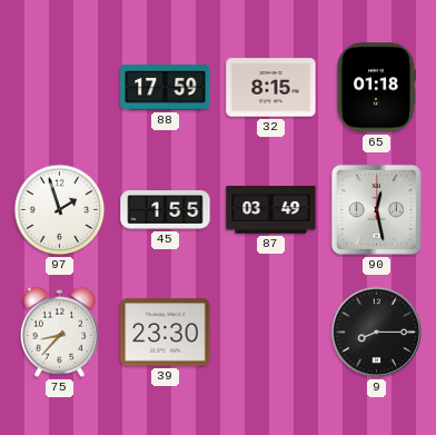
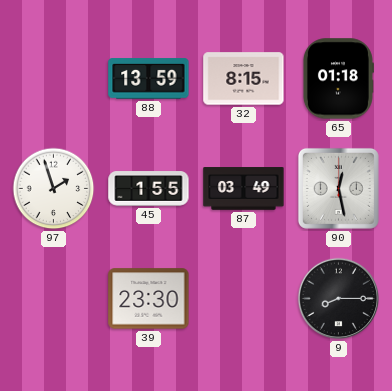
88: 17:59 -> 13:59
75: 8:37 -> none
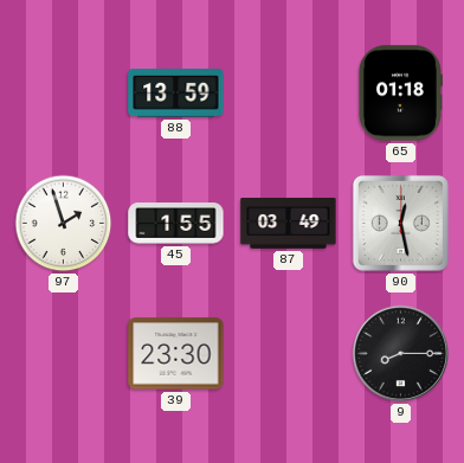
32: 8:15 -> none
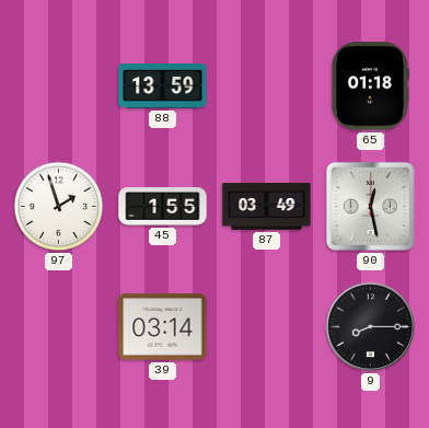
39: 23:30 -> 03:14
